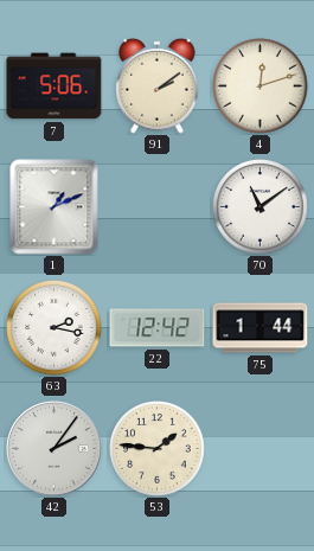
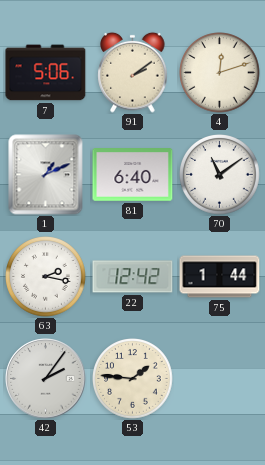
81: none -> 6:40
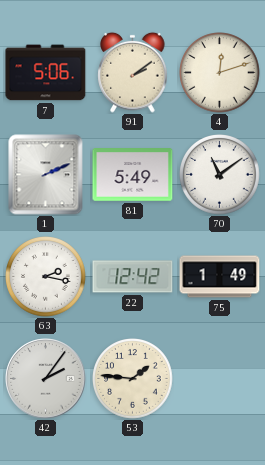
1: 1:11 -> 2:11
81: 6:40 -> 5:49
75: 1:44 -> 1:49
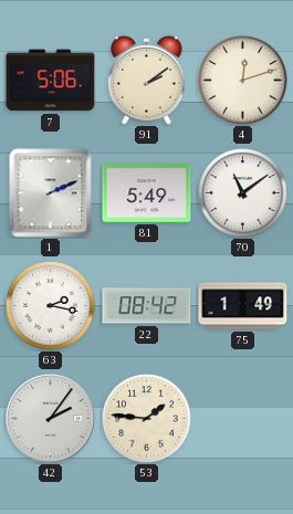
22: 12:42 -> 08:42
